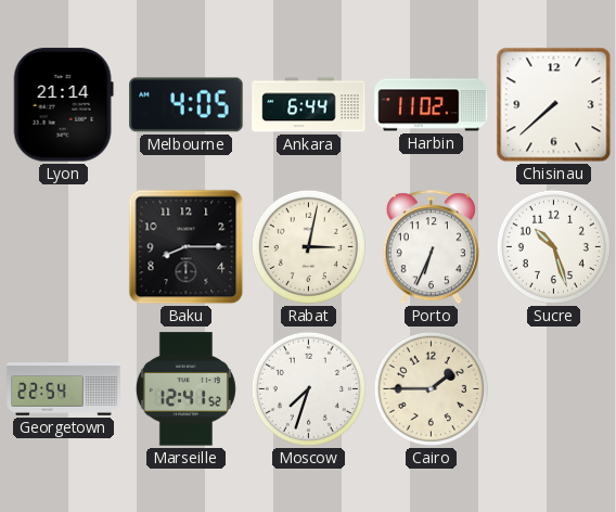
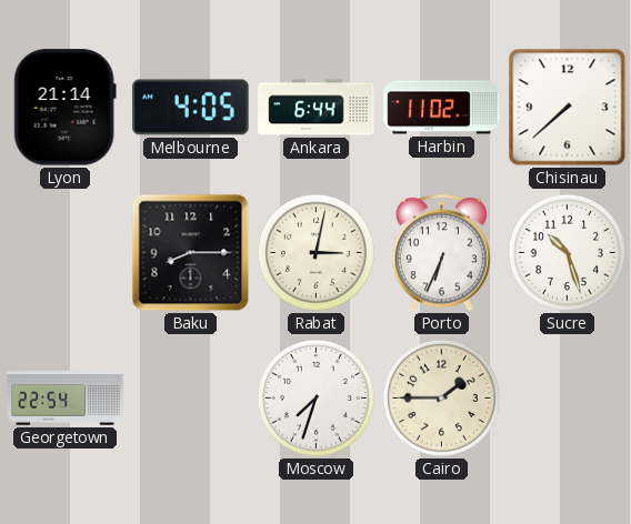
Marseille: 12:41 -> none
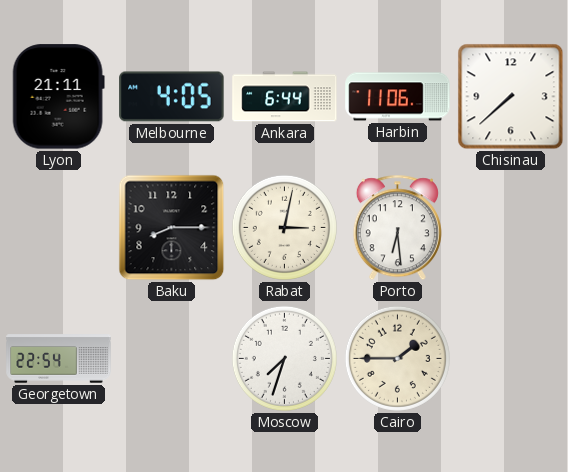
Lyon: 21:14 -> 21:11
Harbin: 11:02 -> 11:06
Porto: 6:34 -> 6:29
Sucre: 10:27 -> none
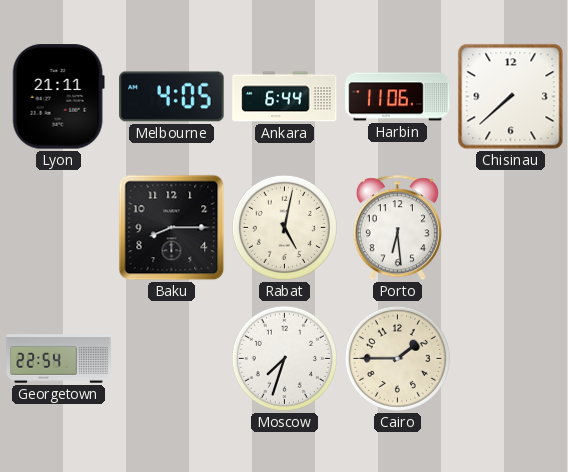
Rabat: 3:02 -> 5:02
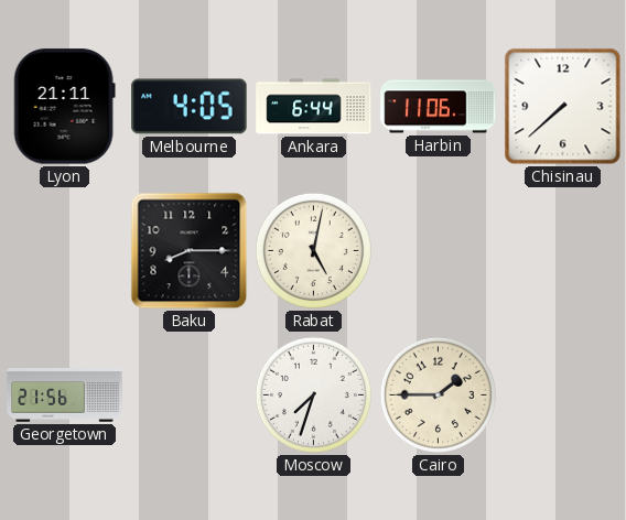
Porto: 6:29 -> none
Georgetown: 22:54 -> 21:56
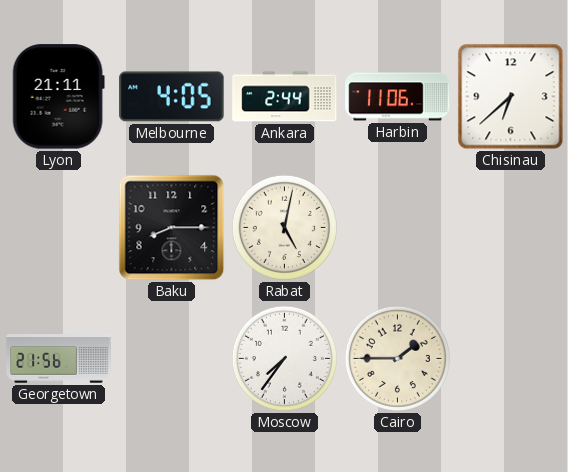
Ankara: 6:44 -> 2:44
Chisinau: 7:38 -> 6:38
Moscow: 7:33 -> 7:36
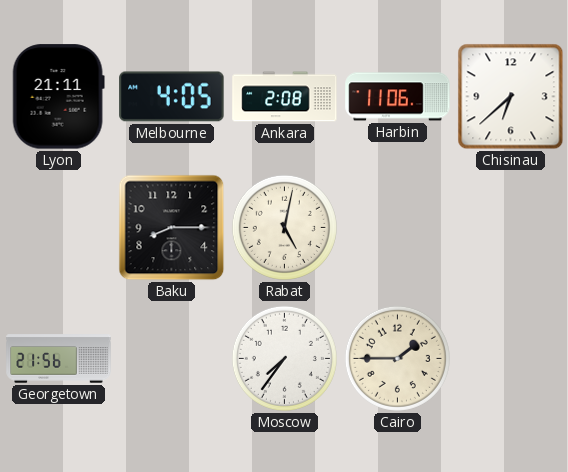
Ankara: 2:44 -> 2:08
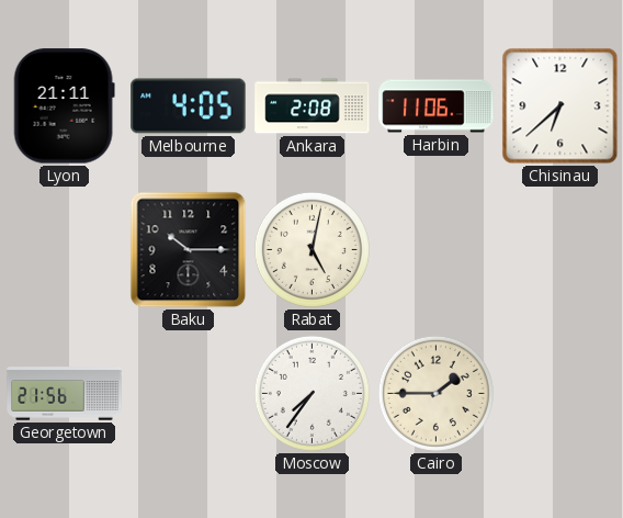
Baku: 8:15 -> 10:15
